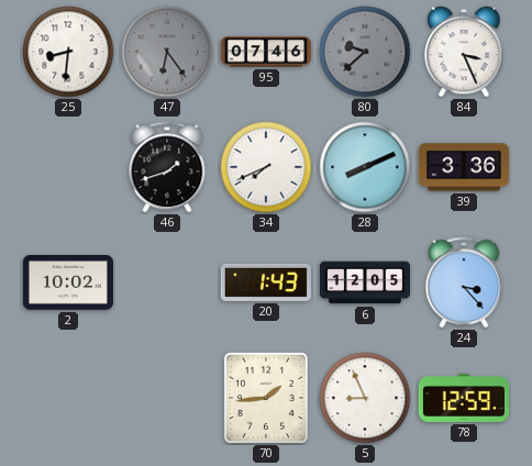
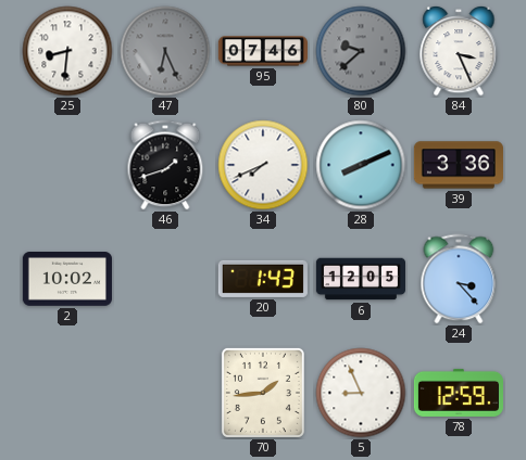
47: 6:24 -> 6:26
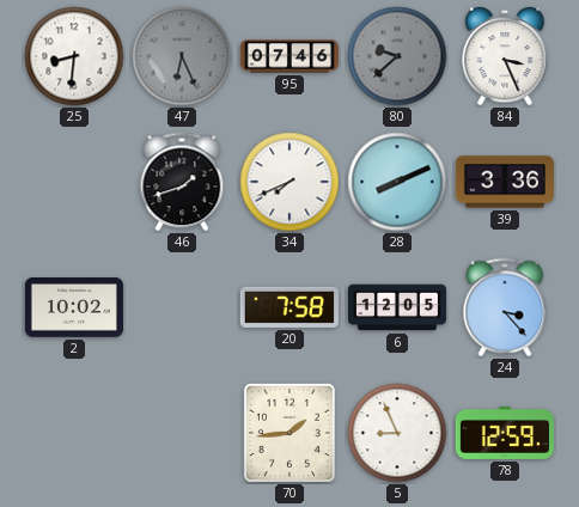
20: 1:43 -> 7:58
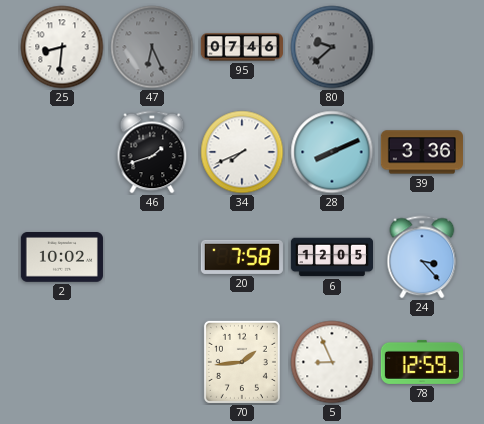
84: 3:26 -> none
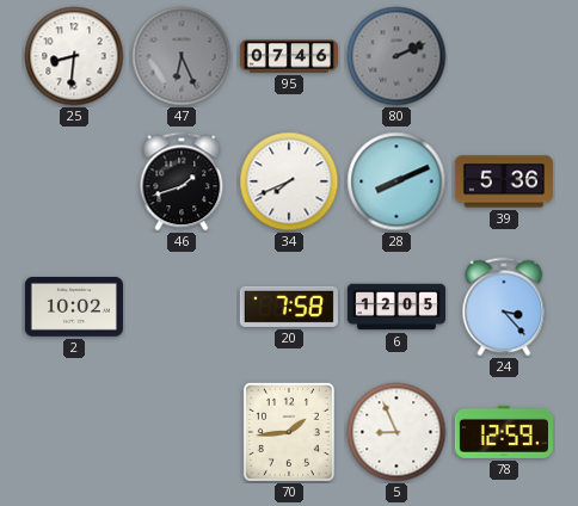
80: 9:38 -> 2:11
39: 3:36 -> 5:36
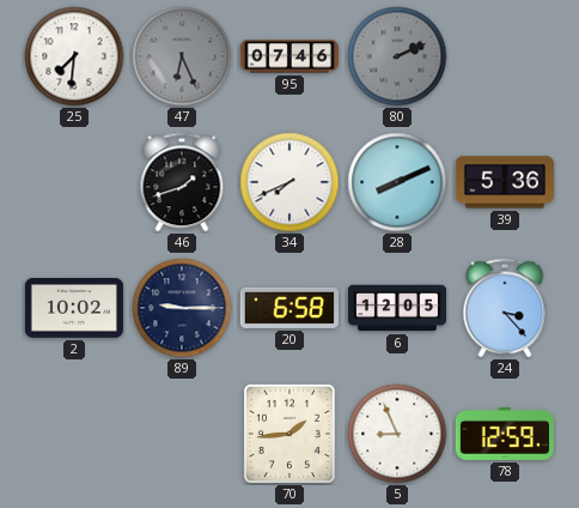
25: 8:31 -> 7:31
89: none -> 9:15
20: 7:58 -> 6:58
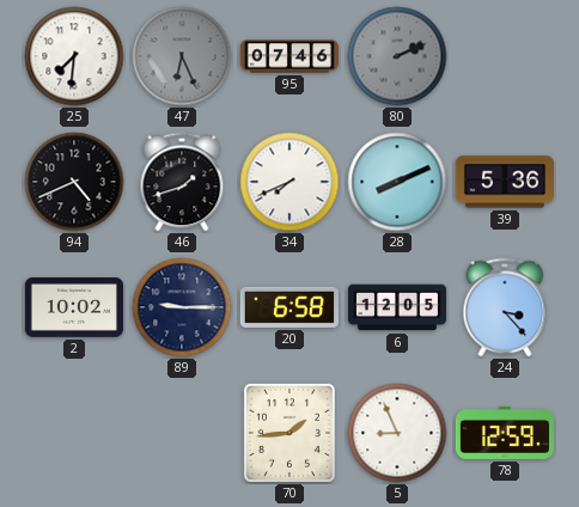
94: none -> 4:41
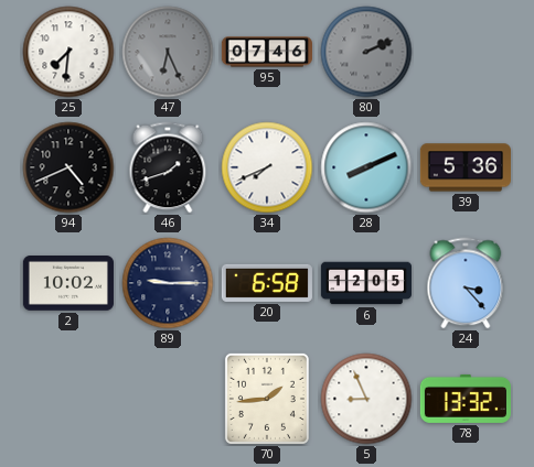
78: 12:59 -> 13:32
